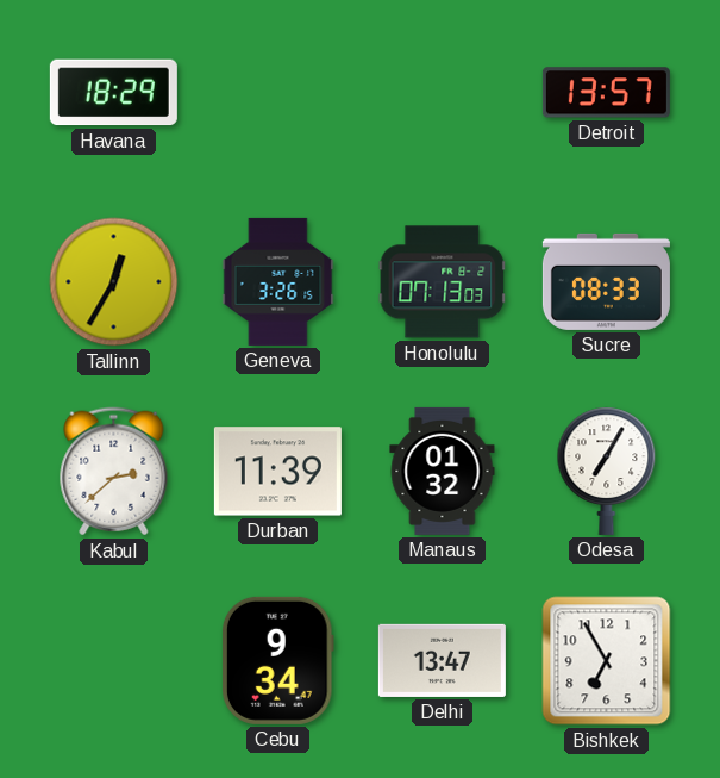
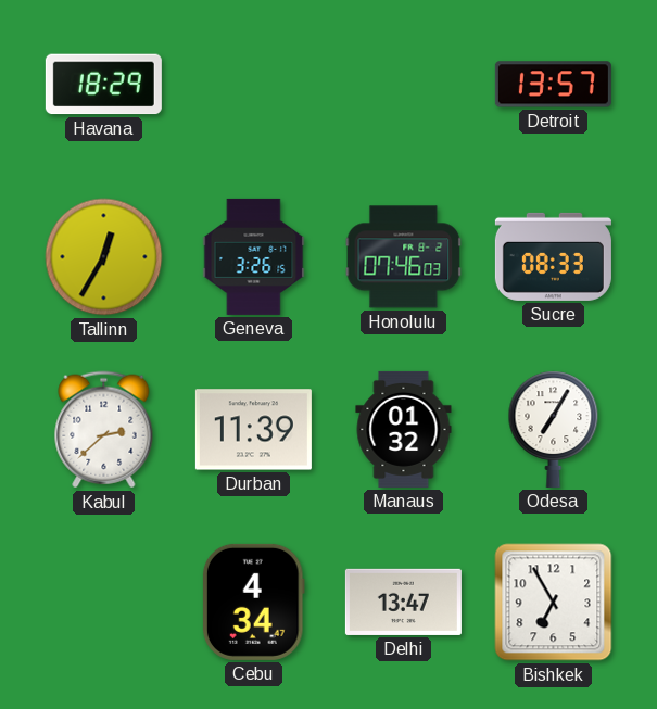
Honolulu: 07:13 -> 07:46
Cebu: 9:34 -> 4:34
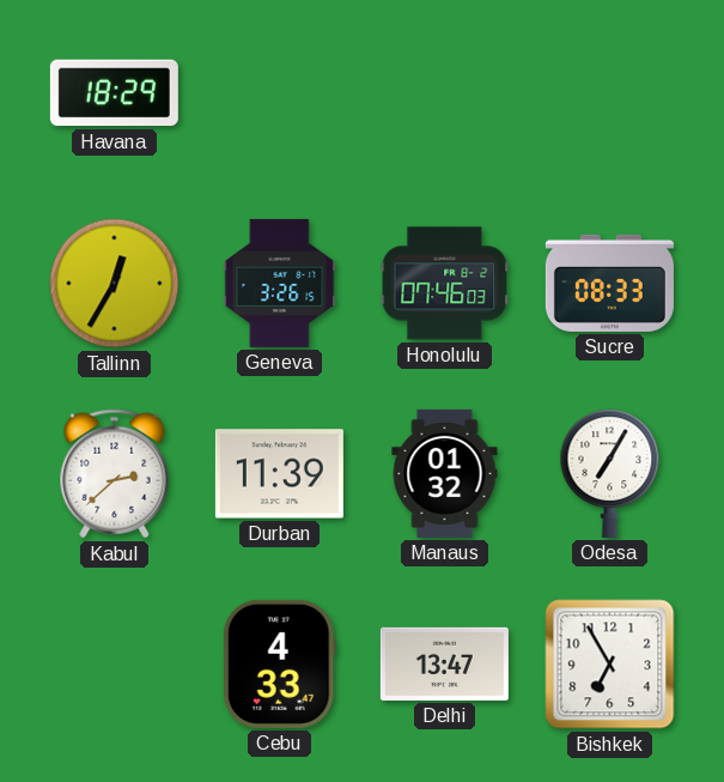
Detroit: 13:57 -> none
Cebu: 4:34 -> 4:33
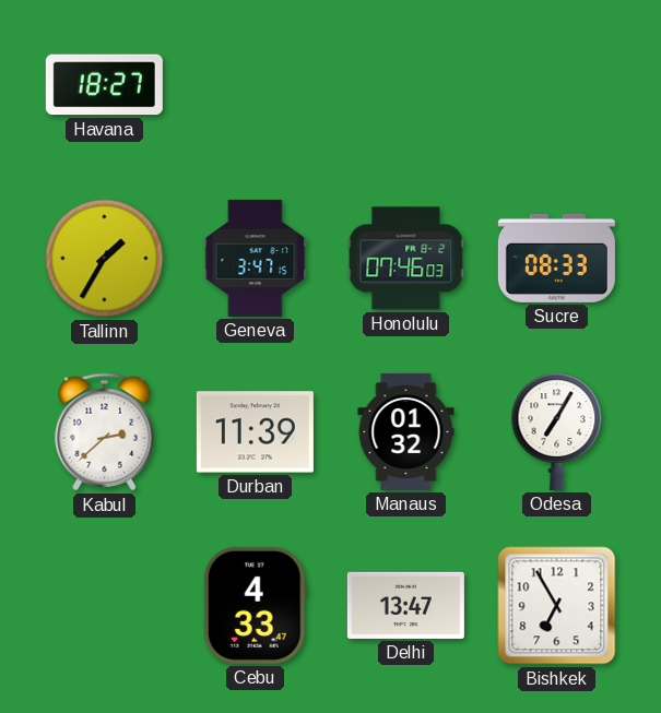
Havana: 18:29 -> 18:27
Tallinn: 12:35 -> 1:35
Geneva: 3:26 -> 3:47
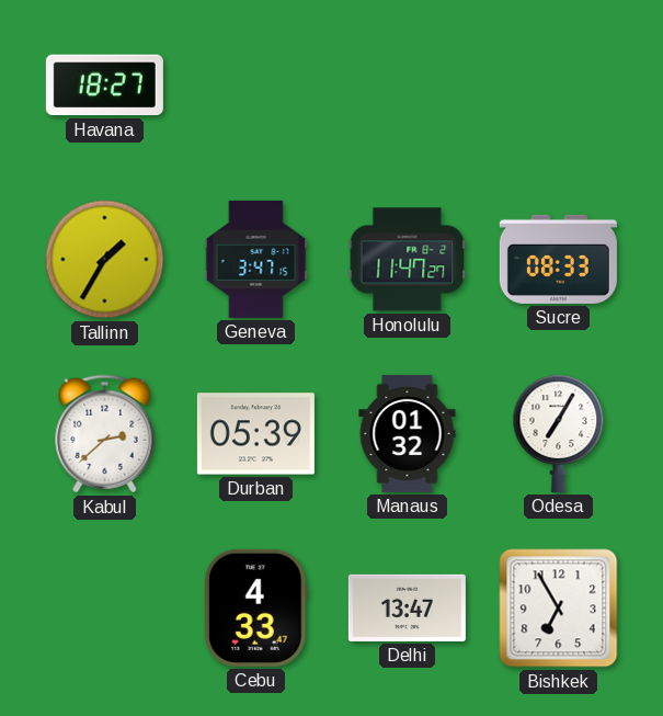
Honolulu: 07:46 -> 11:47
Durban: 11:39 -> 05:39
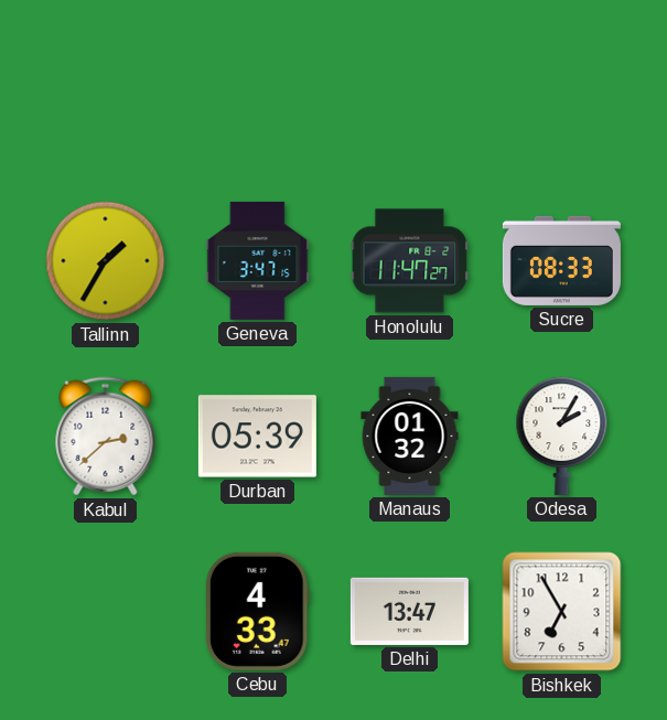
Havana: 18:27 -> none
Odesa: 7:05 -> 2:05
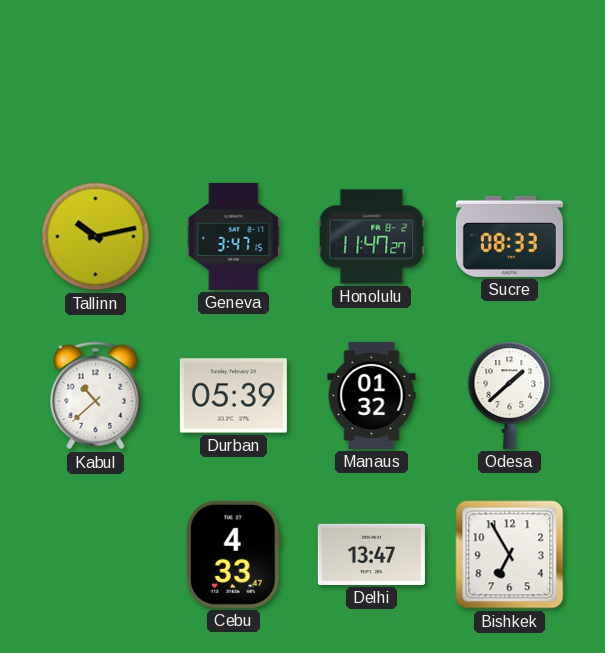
Tallinn: 1:35 -> 10:13
Kabul: 2:38 -> 10:38
Odesa: 2:05 -> 1:38
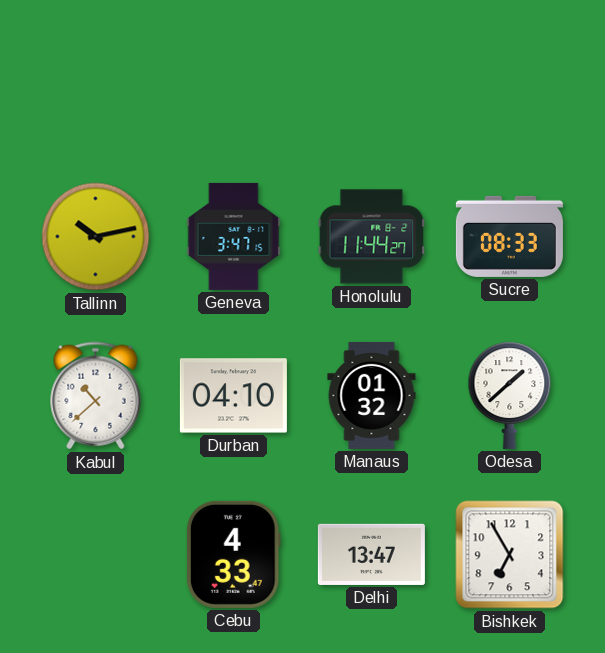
Honolulu: 11:47 -> 11:44
Durban: 05:39 -> 04:10
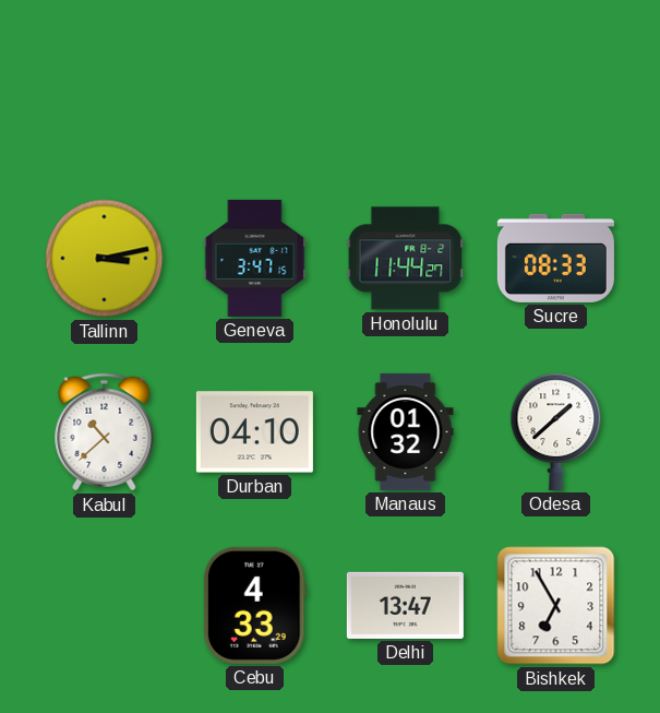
Tallinn: 10:13 -> 3:13
Cebu: 4:33:47 -> 4:33:29
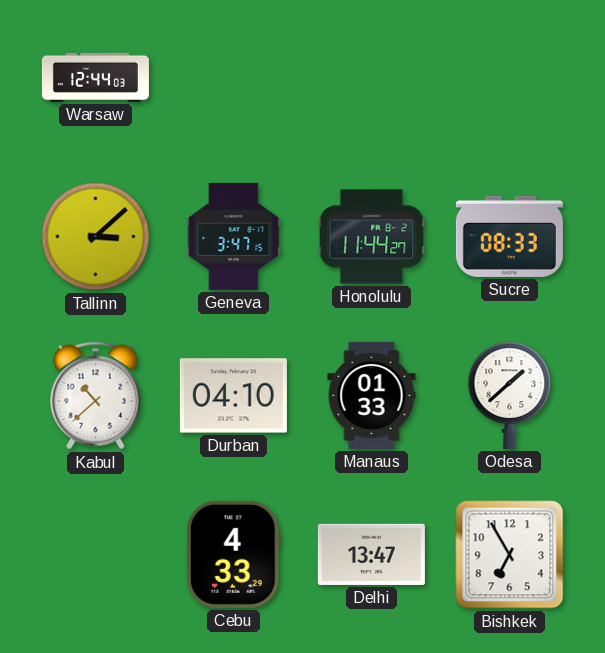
Warsaw: none -> 12:44
Tallinn: 3:13 -> 3:08
Manaus: 01:32 -> 01:33
